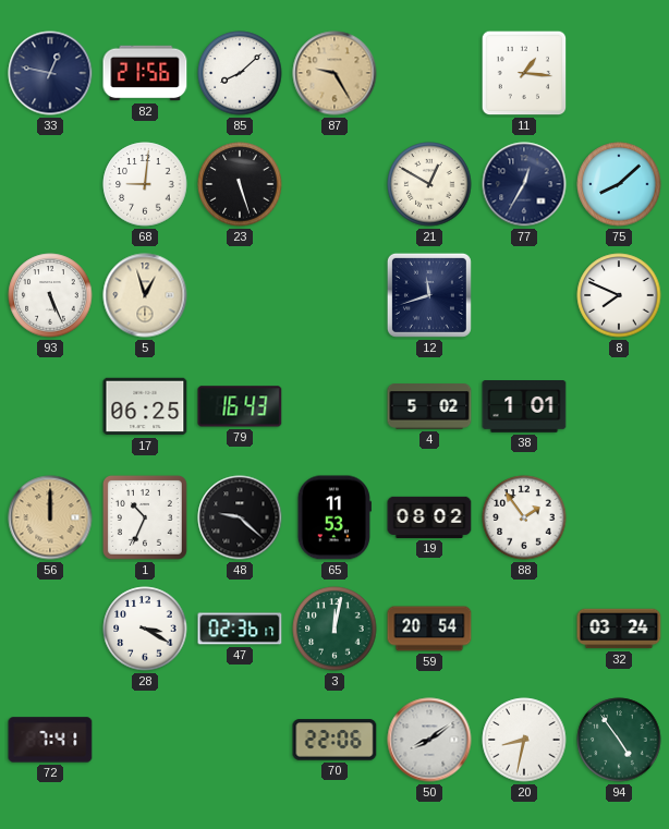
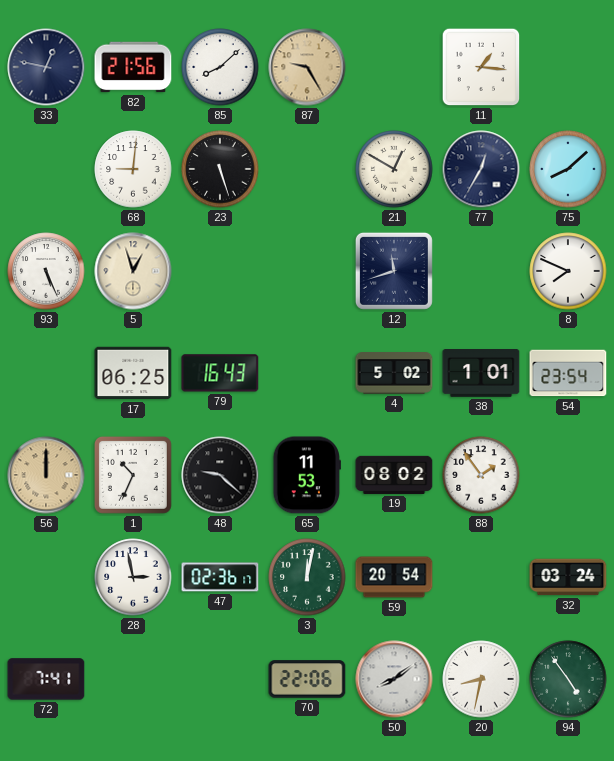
54: none -> 23:54
28: 3:20 -> 2:58
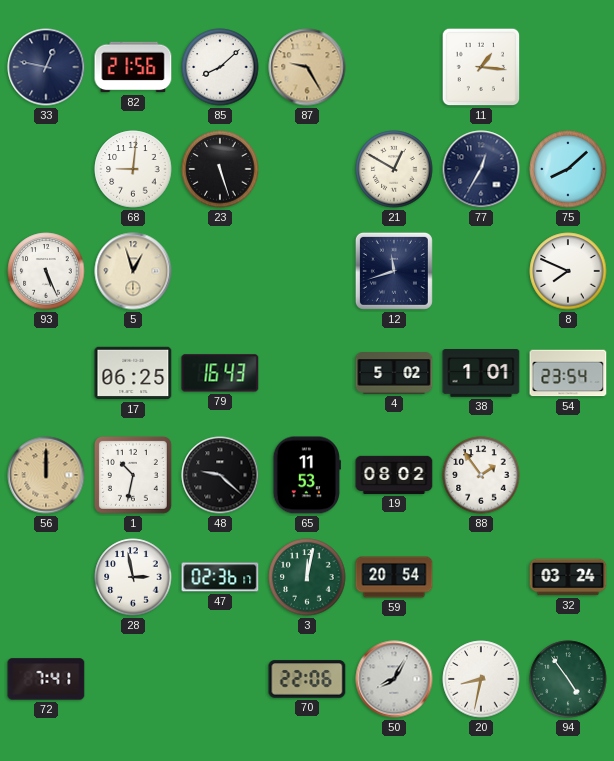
1: 10:34 -> 10:32
50: 8:09 -> 8:05
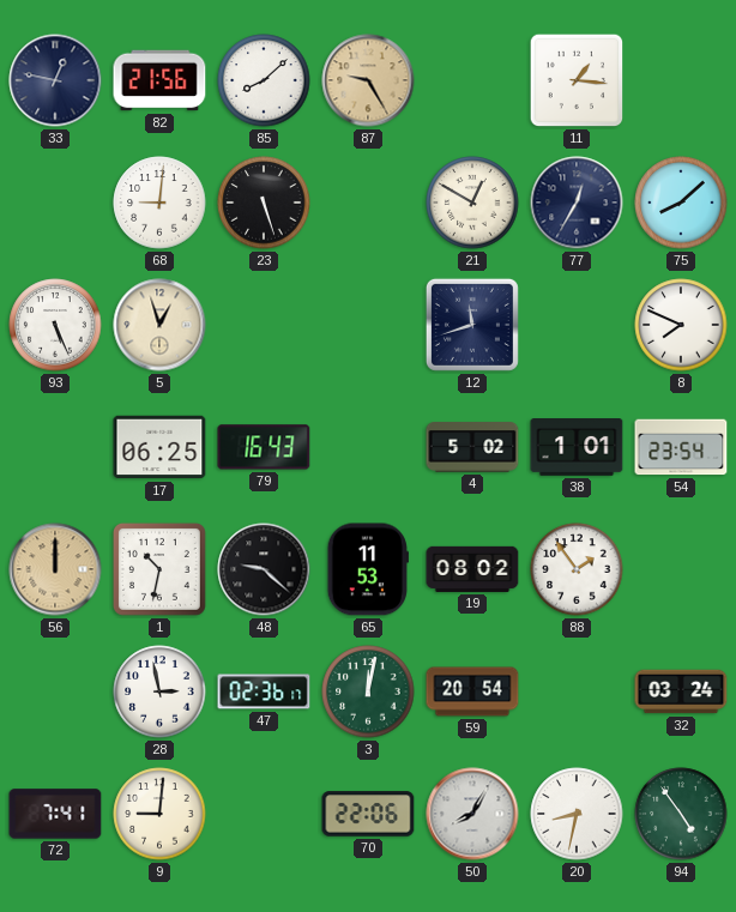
9: none -> 9:01
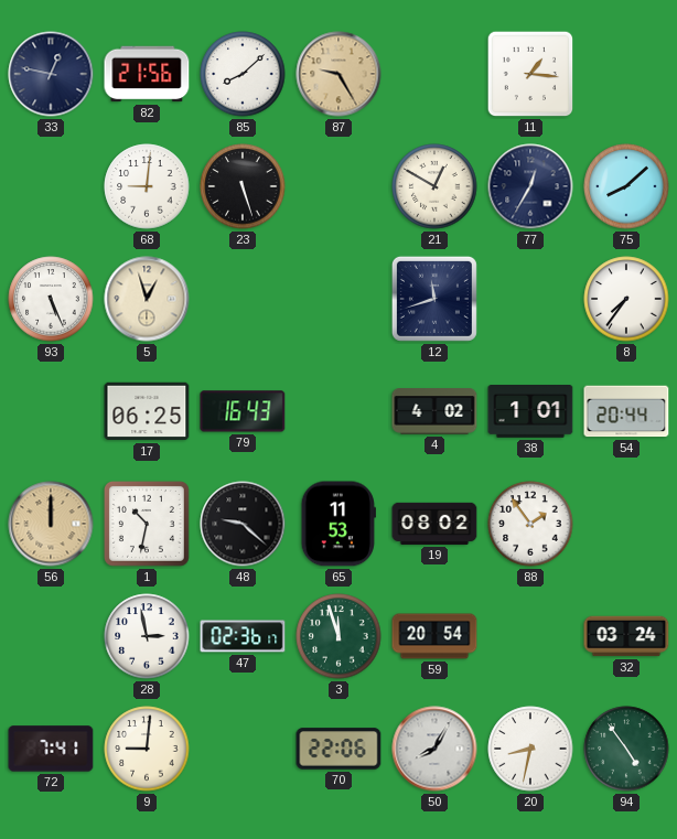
8: 7:49 -> 7:36
4: 5:02 -> 4:02
54: 23:54 -> 20:44
3: 12:02 -> 11:57
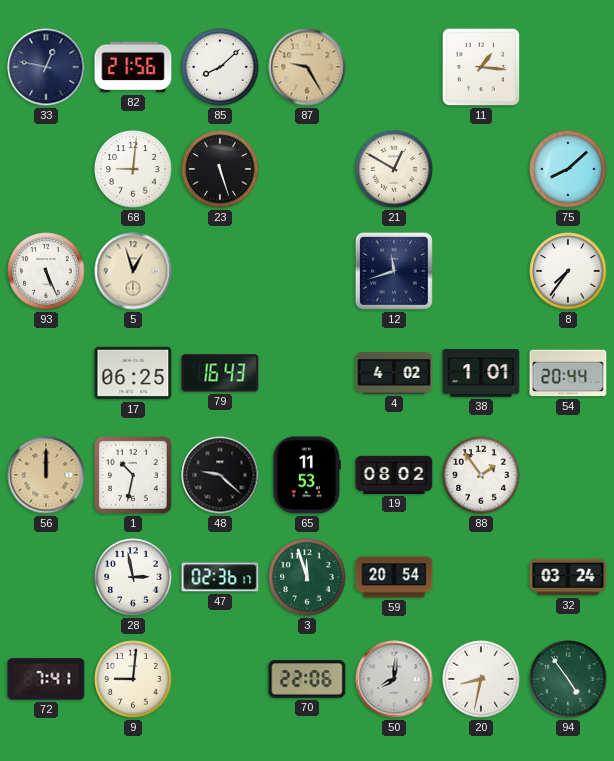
77: 12:35 -> none
50: 8:05 -> 8:01
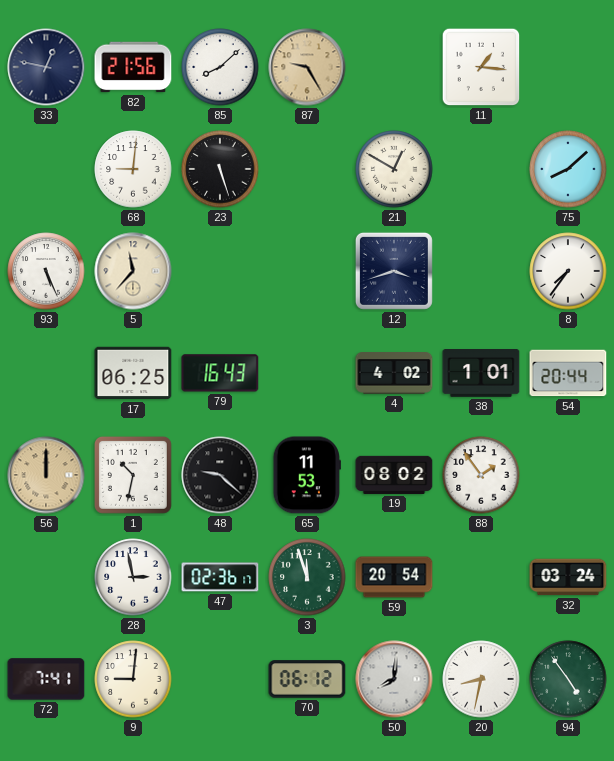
5: 12:57 -> 11:37
12: 11:42 -> 3:42
70: 22:06 -> 06:12
